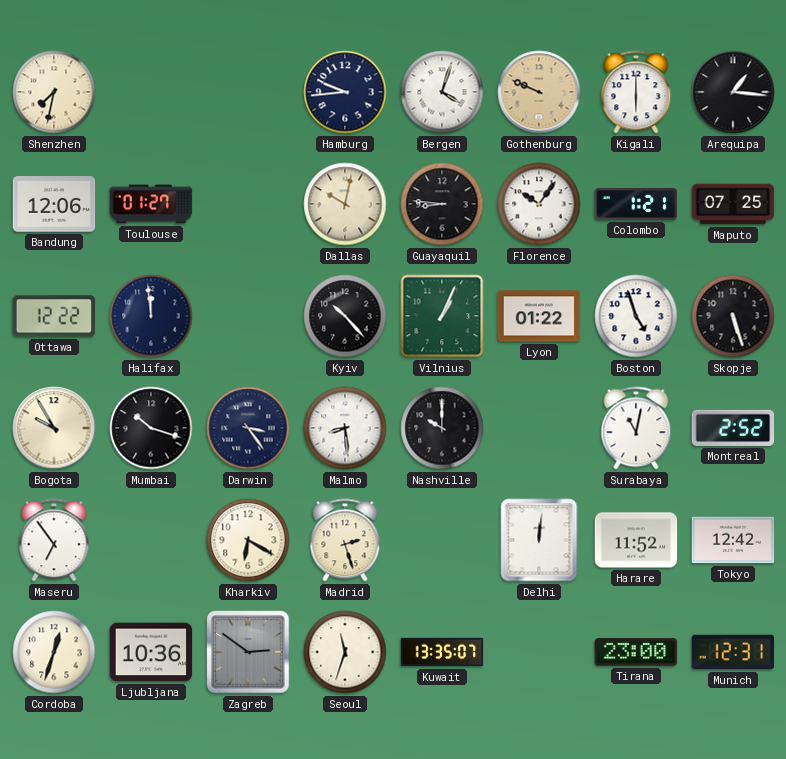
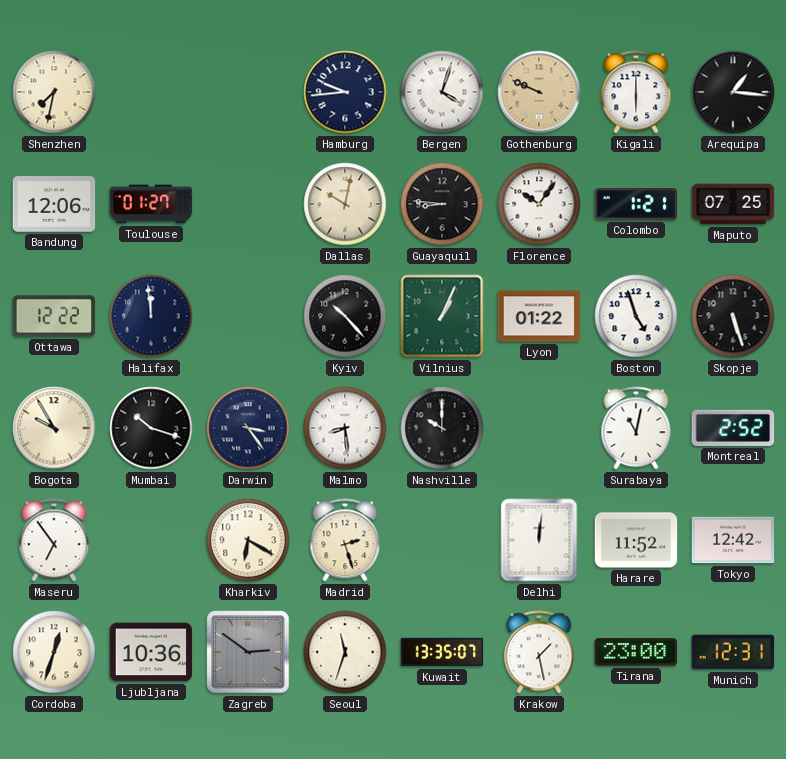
Krakow: none -> 1:28
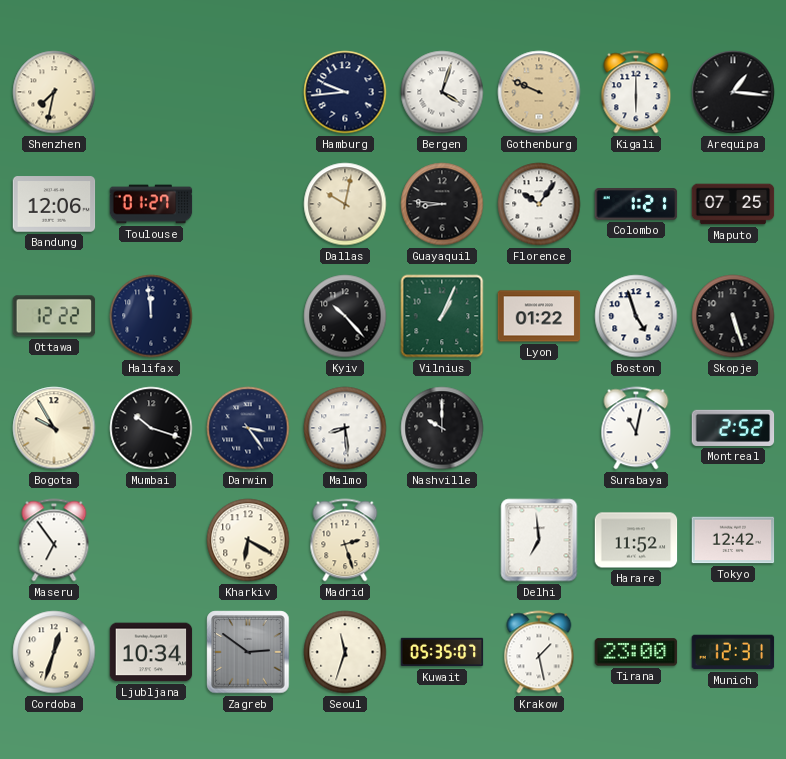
Delhi: 12:01 -> 6:59
Ljubljana: 10:36 -> 10:34
Kuwait: 13:35 -> 05:35
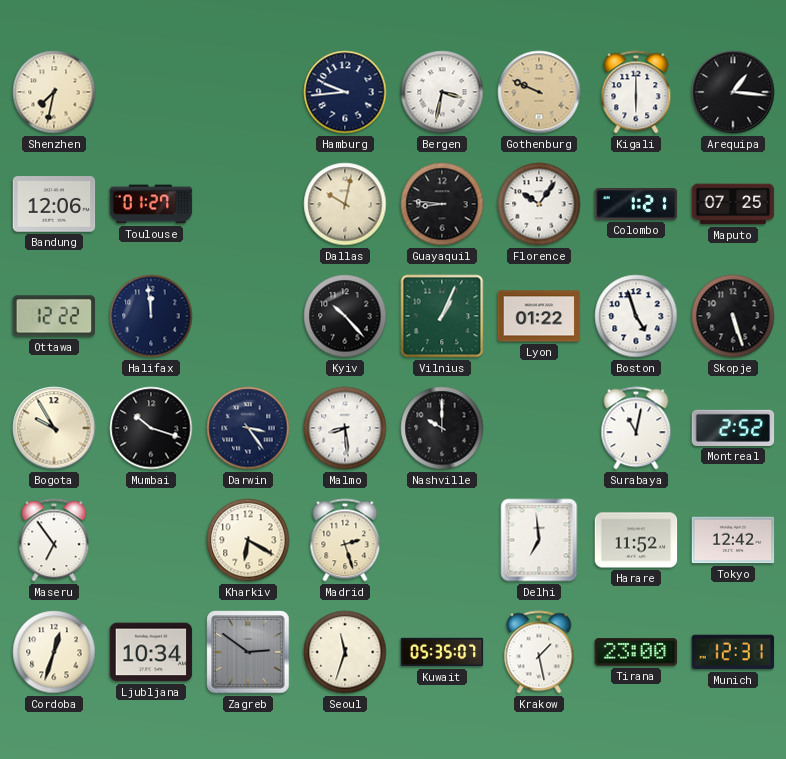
Bergen: 4:03 -> 3:32
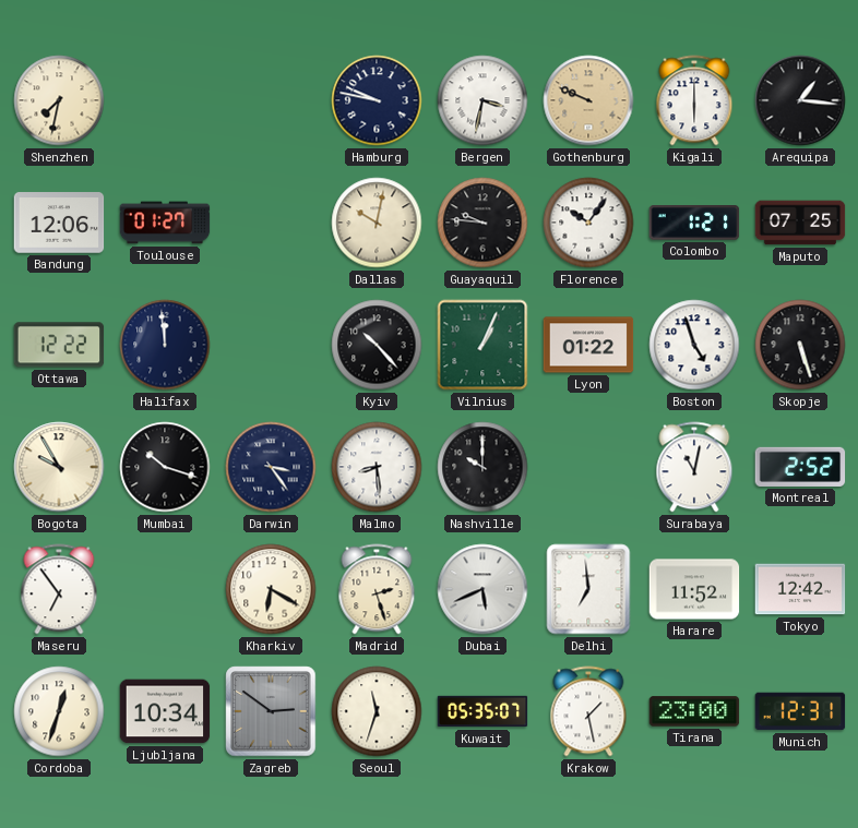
Hamburg: 9:44 -> 9:47
Guayaquil: 8:46 -> 9:46
Dubai: none -> 5:41
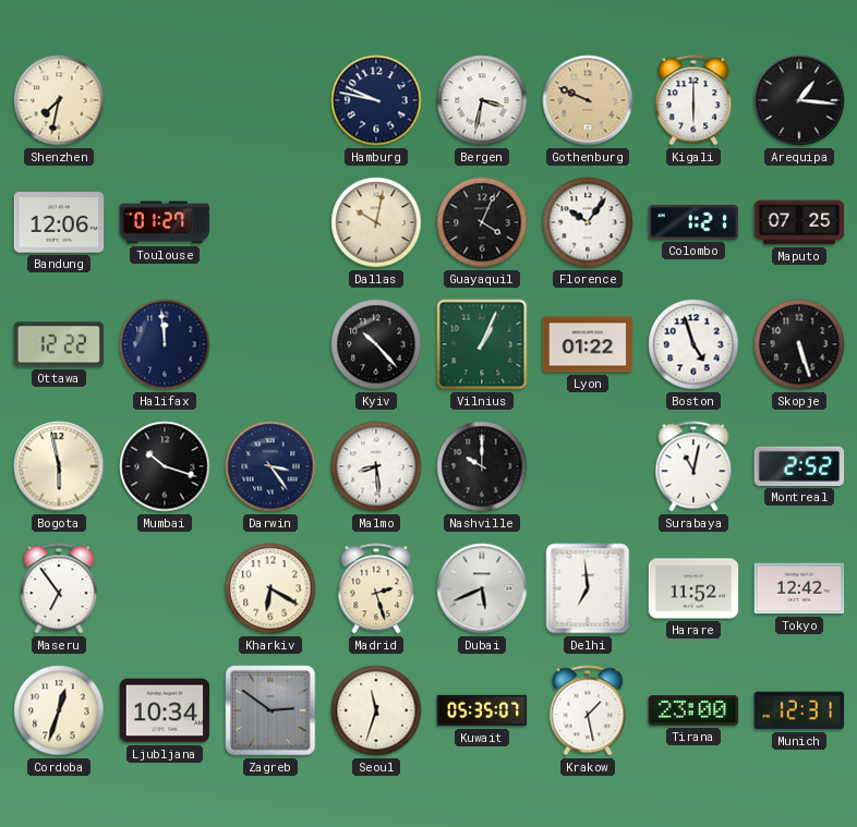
Guayaquil: 9:46 -> 4:04
Bogota: 9:55 -> 5:58
